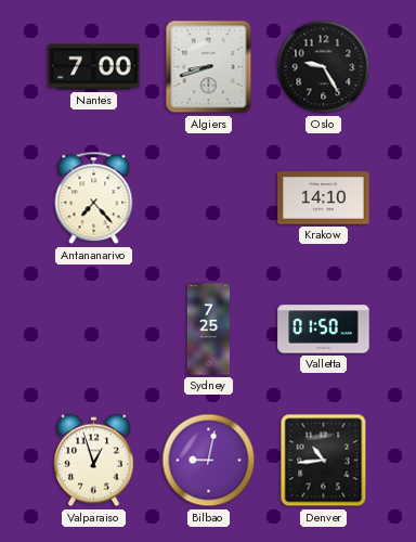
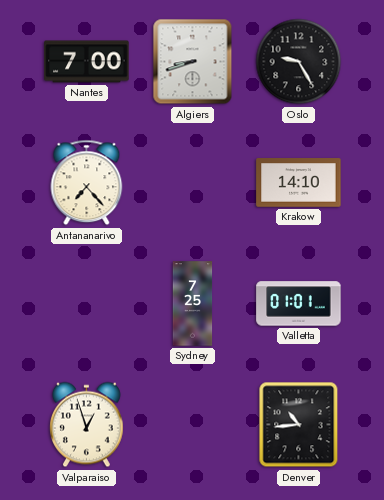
Valletta: 01:50 -> 01:01
Bilbao: 9:02 -> none
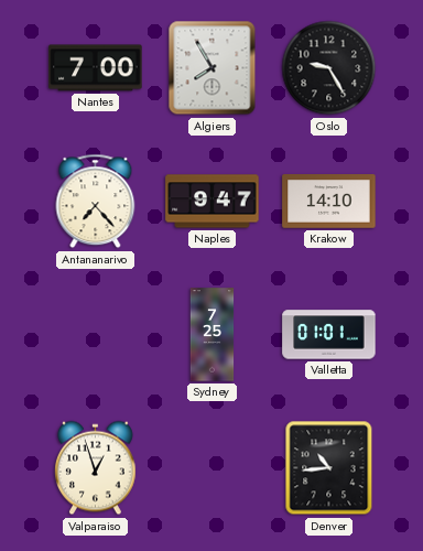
Algiers: 8:42 -> 7:55
Naples: none -> 9:47
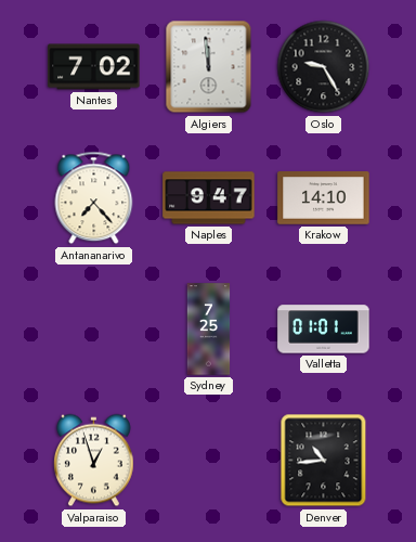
Nantes: 7:00 -> 7:02
Algiers: 7:55 -> 11:59
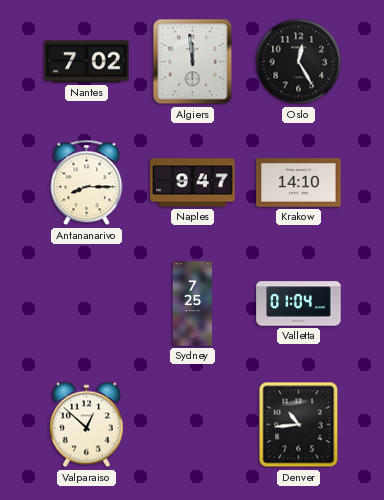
Oslo: 9:25 -> 12:25
Antananarivo: 7:23 -> 8:15
Valletta: 01:01 -> 01:04
Valparaiso: 12:57 -> 12:52
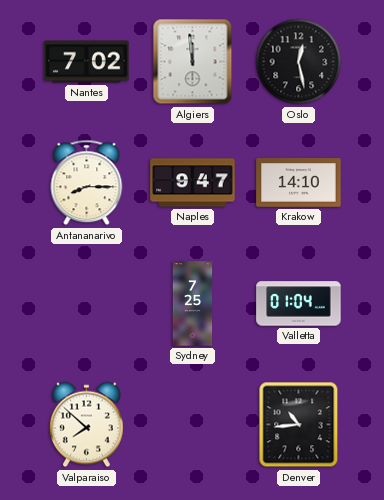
Oslo: 12:25 -> 12:28
Valparaiso: 12:52 -> 7:52
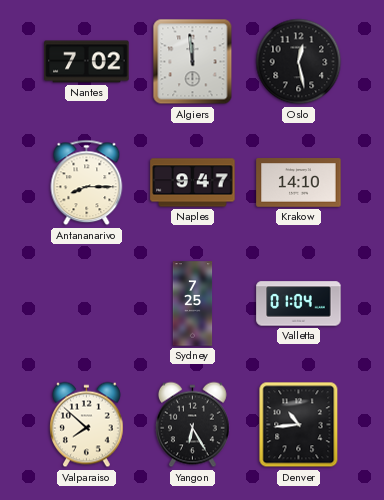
Yangon: none -> 6:25
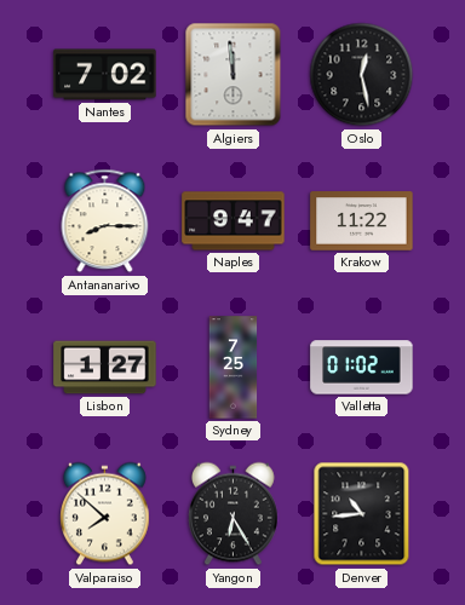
Krakow: 14:10 -> 11:22
Lisbon: none -> 1:27
Valletta: 01:04 -> 01:02
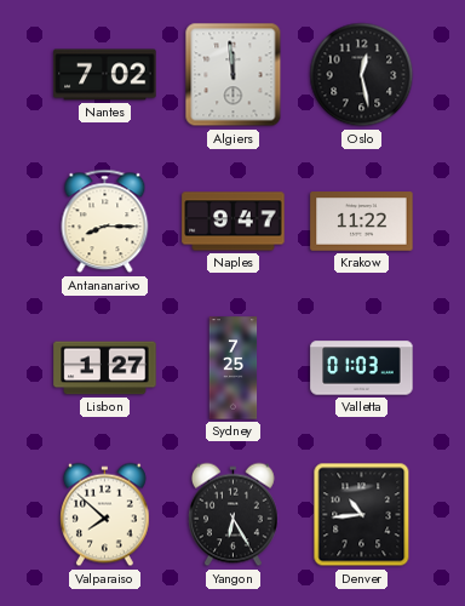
Valletta: 01:02 -> 01:03
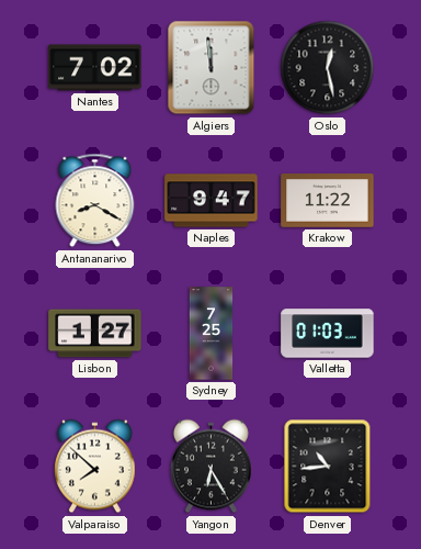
Antananarivo: 8:15 -> 8:20
